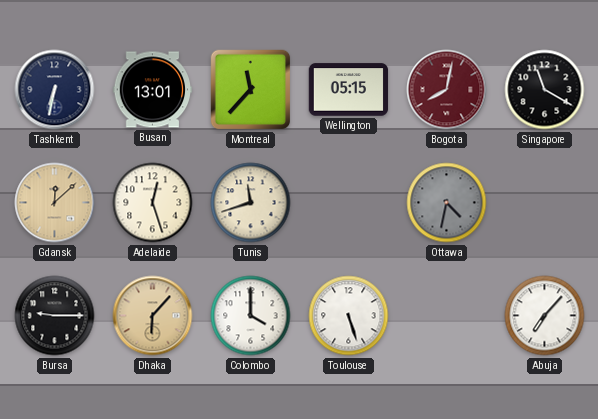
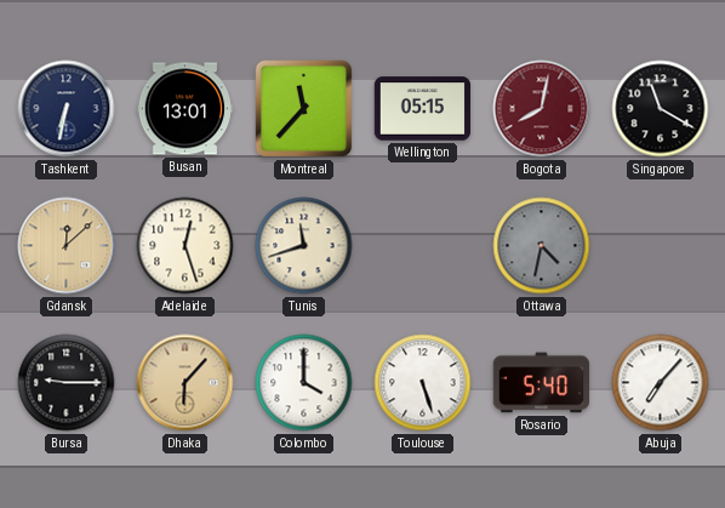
Rosario: none -> 5:40
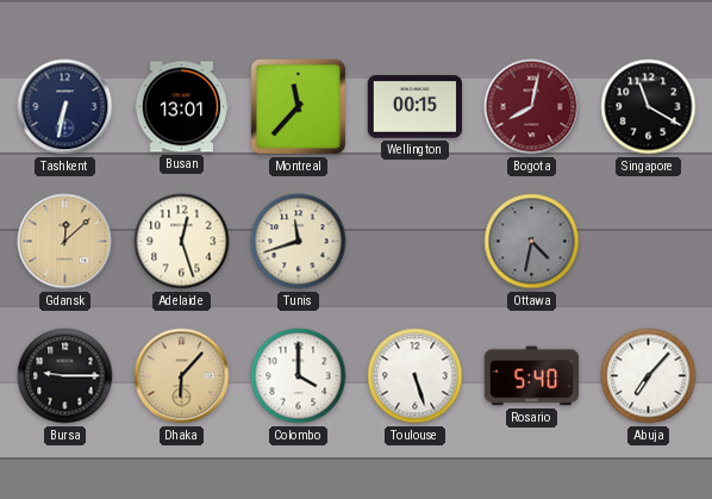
Wellington: 05:15 -> 00:15
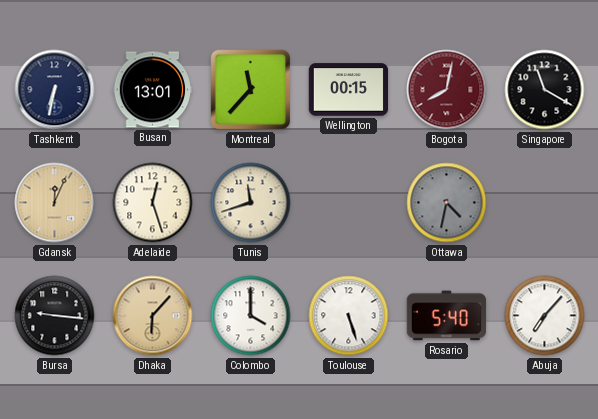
Gdansk: 12:08 -> 12:04
Bursa: 9:15 -> 9:16
